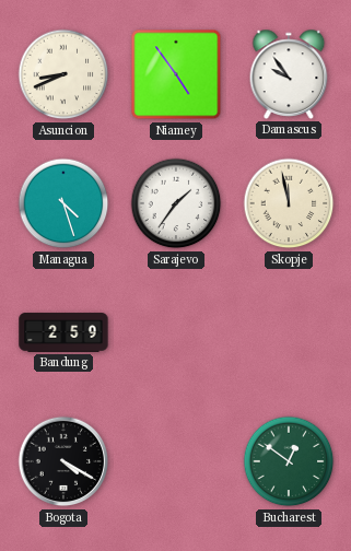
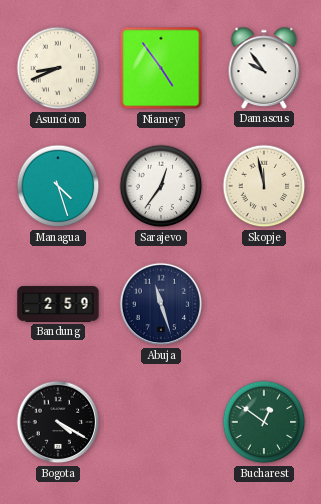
Sarajevo: 1:36 -> 12:36
Abuja: none -> 11:27
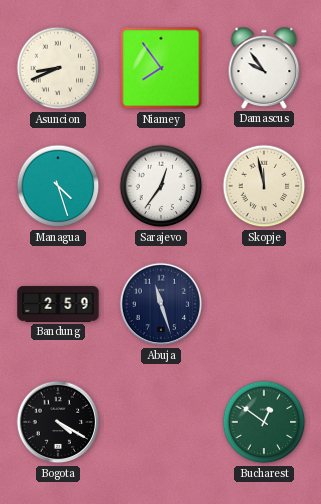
Niamey: 4:54 -> 7:54
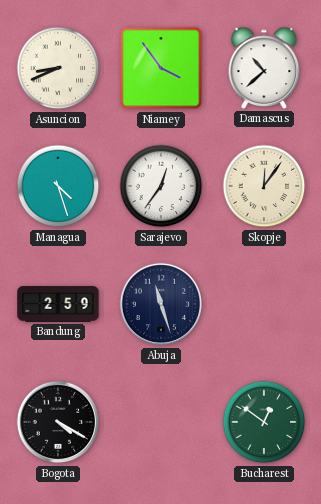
Niamey: 7:54 -> 3:54
Damascus: 9:54 -> 10:38
Skopje: 11:58 -> 12:06
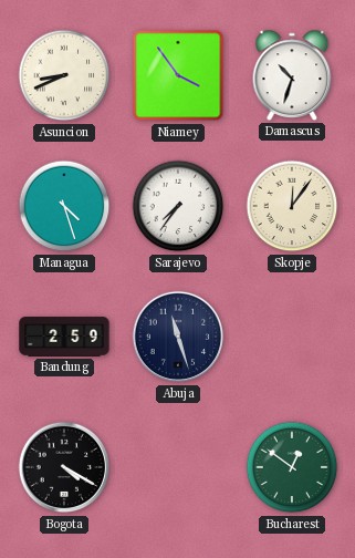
Damascus: 10:38 -> 10:33
Sarajevo: 12:36 -> 7:36
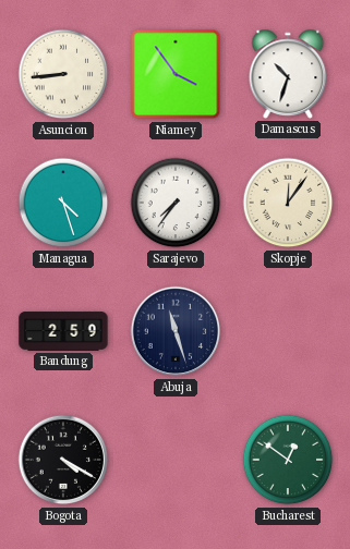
Asuncion: 8:41 -> 8:44
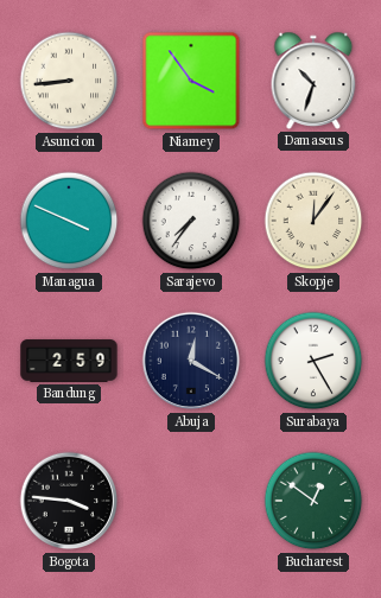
Managua: 4:27 -> 3:49
Abuja: 11:27 -> 12:20
Surabaya: none -> 2:25
Bogota: 4:20 -> 3:46
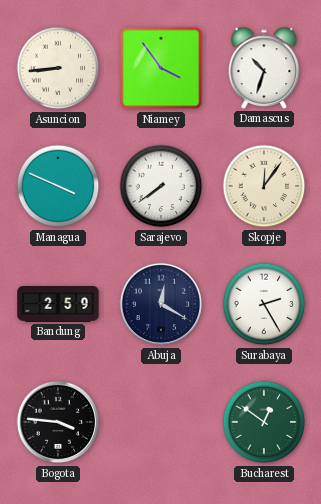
Sarajevo: 7:36 -> 7:39
